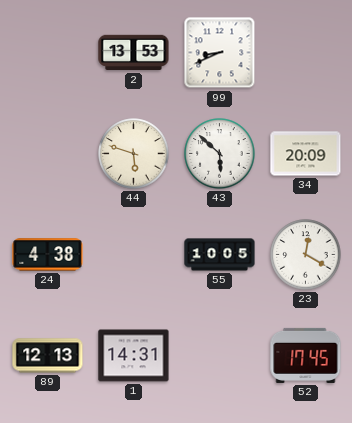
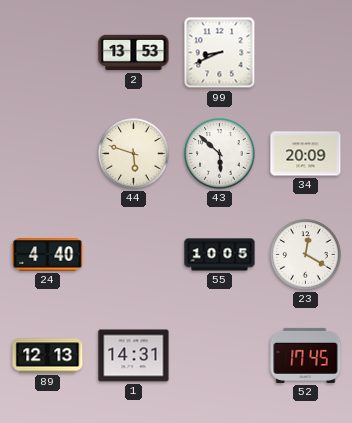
24: 4:38 -> 4:40
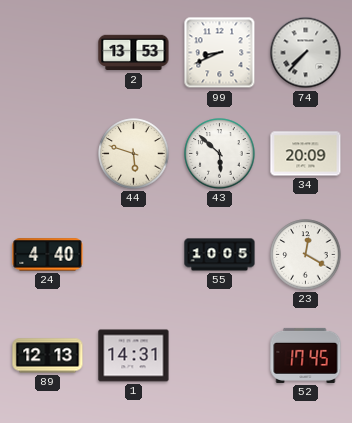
74: none -> 7:37
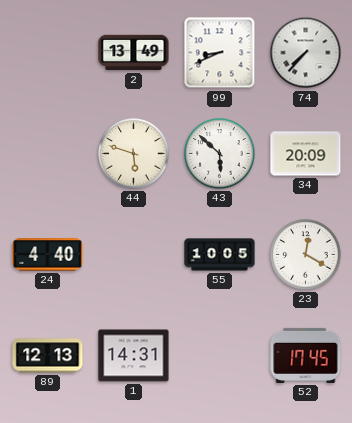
2: 13:53 -> 13:49
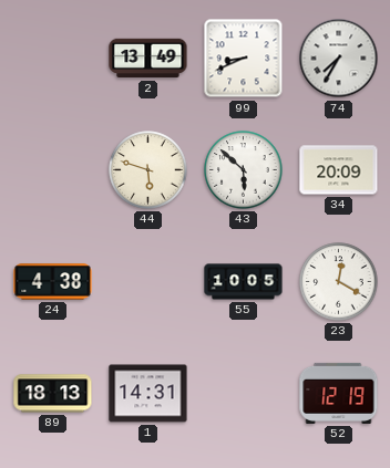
74: 7:37 -> 7:35
24: 4:40 -> 4:38
89: 12:13 -> 18:13
52: 17:45 -> 12:19
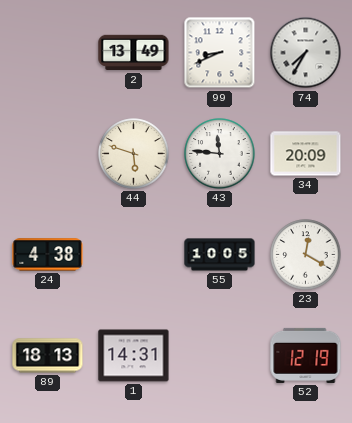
43: 5:52 -> 11:46
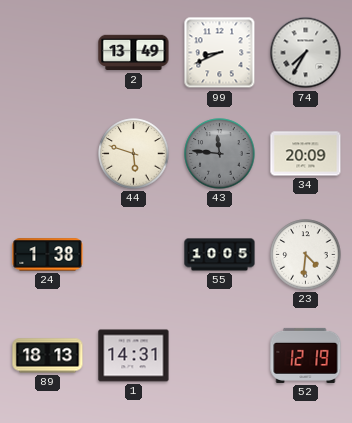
43 dial: white -> grey
24: 4:38 -> 1:38
23: 12:20 -> 4:31
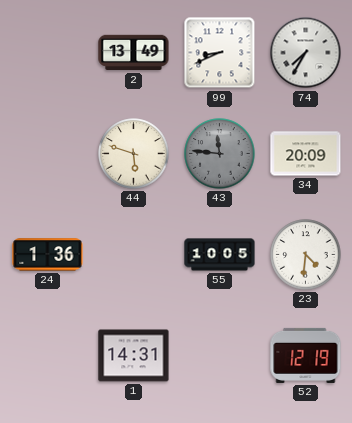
24: 1:38 -> 1:36
89: 18:13 -> none
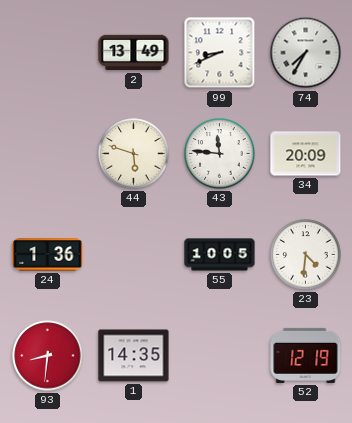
43 dial: grey -> white
93: none -> 8:31
1: 14:31 -> 14:35
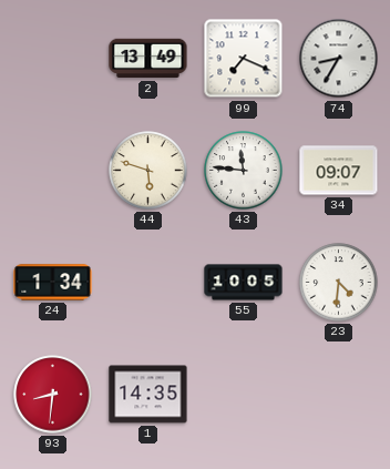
99: 8:41 -> 7:19
74: 7:35 -> 8:35
34: 20:09 -> 09:07
24: 1:36 -> 1:34
52: 12:19 -> none
